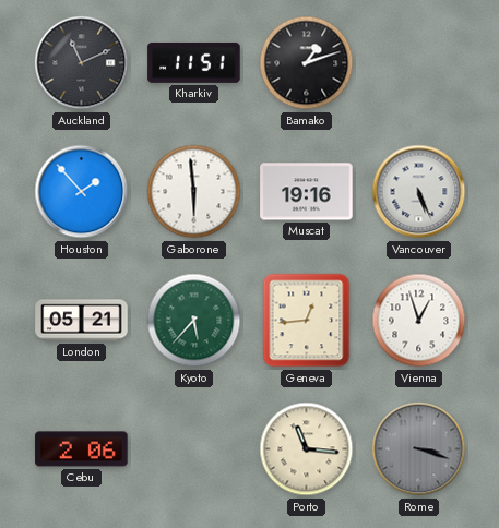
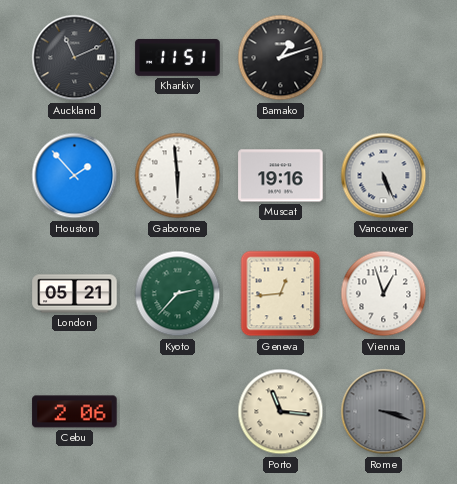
Kyoto: 5:37 -> 2:37
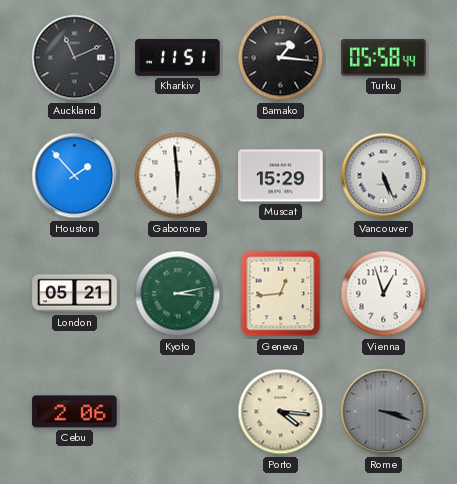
Bamako: 1:12 -> 1:16
Turku: none -> 05:58
Muscat: 19:16 -> 15:29
Kyoto: 2:37 -> 3:13
Porto: 11:16 -> 4:16
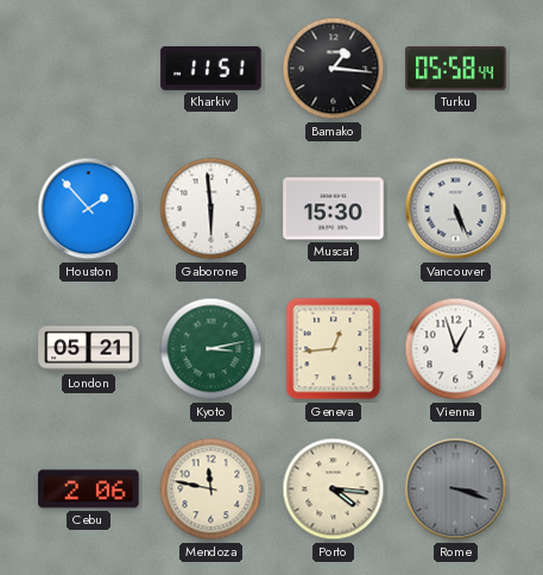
Auckland: 11:11 -> none
Muscat: 15:29 -> 15:30
Mendoza: none -> 11:47
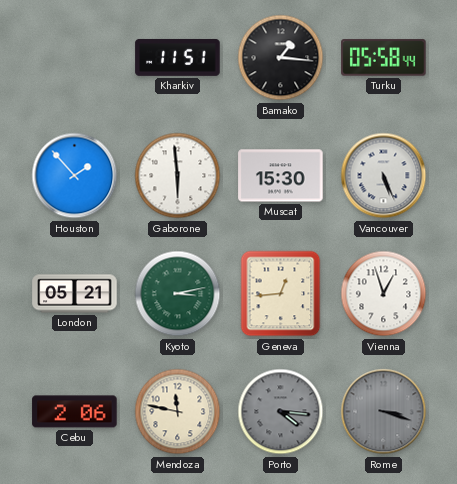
Porto dial: cream -> grey
